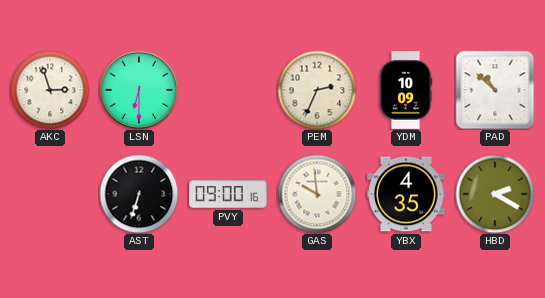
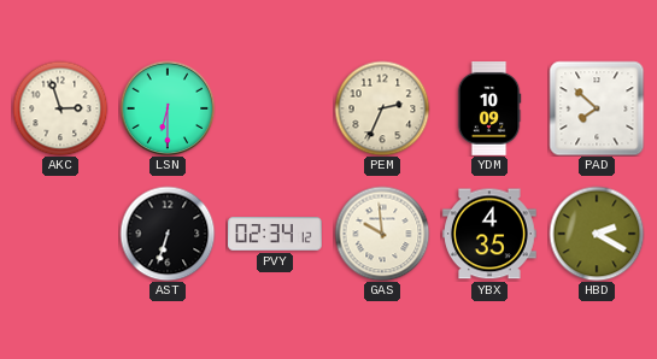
PAD: 10:52 -> 7:52
PVY: 09:00 -> 02:34
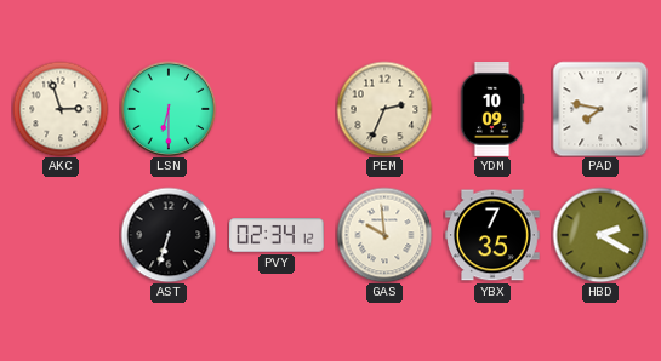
PAD: 7:52 -> 7:47
YBX: 4:35 -> 7:35
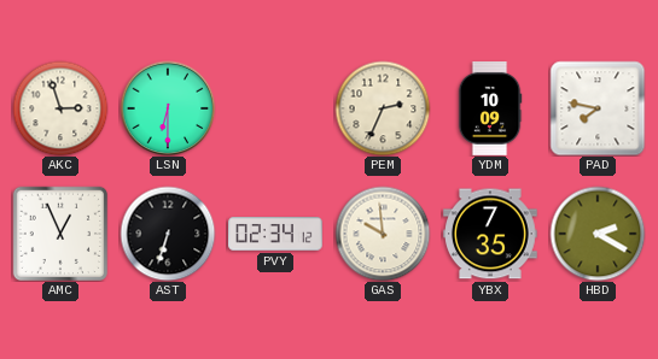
AMC: none -> 12:56
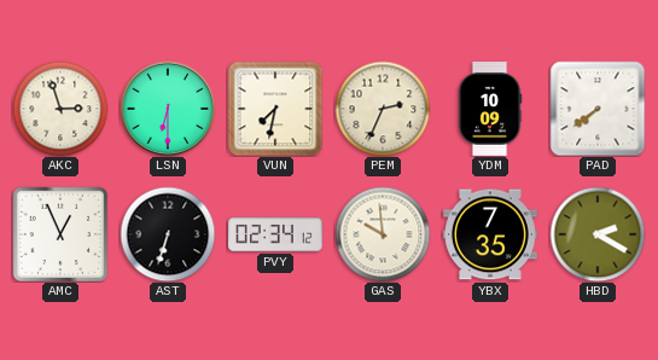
VUN: none -> 7:32
PAD: 7:47 -> 7:39
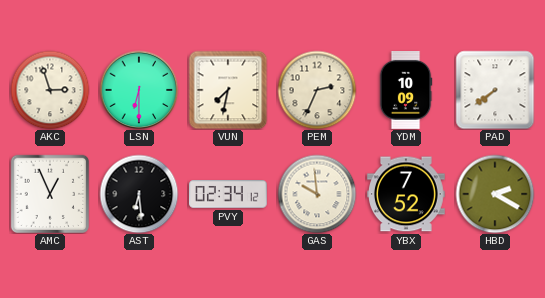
AST: 6:33 -> 6:29
YBX: 7:35 -> 7:52
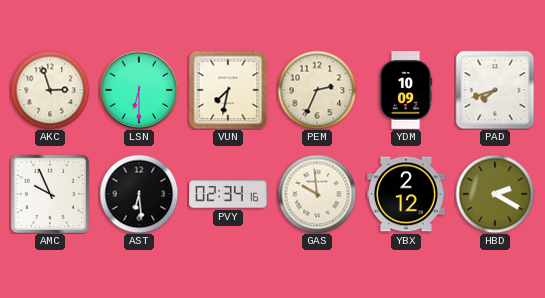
PAD: 7:39 -> 7:42
AMC: 12:56 -> 9:56
PVY: 02:34:12 -> 02:34:16
YBX: 7:52 -> 2:12
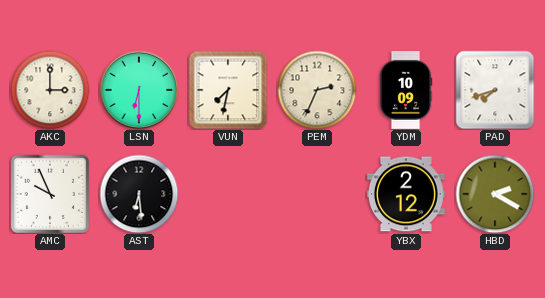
AKC: 2:57 -> 3:00
PVY: 02:34 -> none
GAS: 9:59 -> none
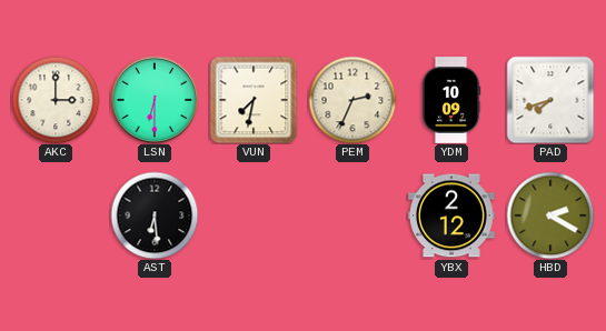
AMC: 9:56 -> none
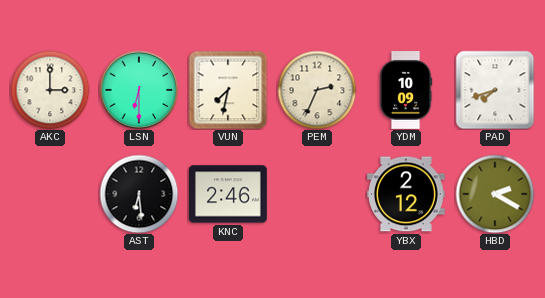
KNC: none -> 2:46
